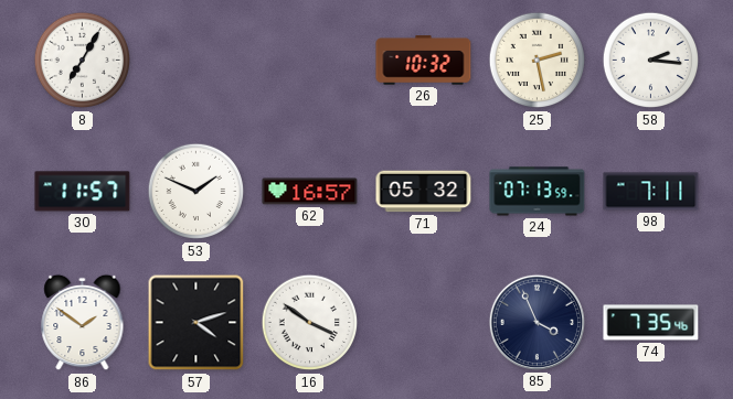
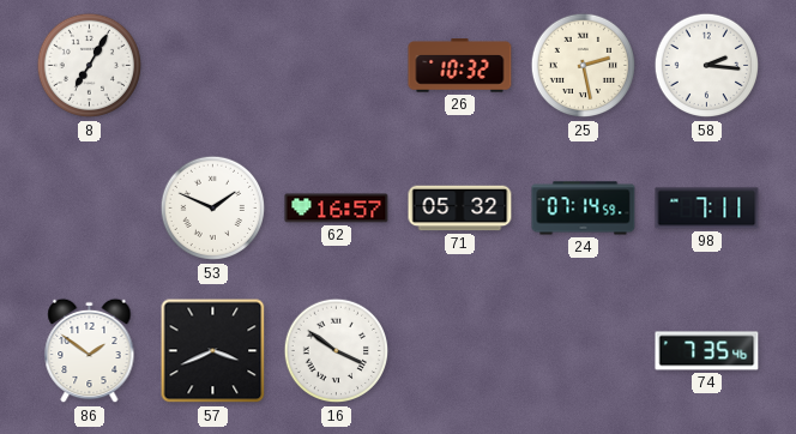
30: 11:57 -> none
24: 07:13 -> 07:14
57: 4:12 -> 3:41
85: 3:56 -> none
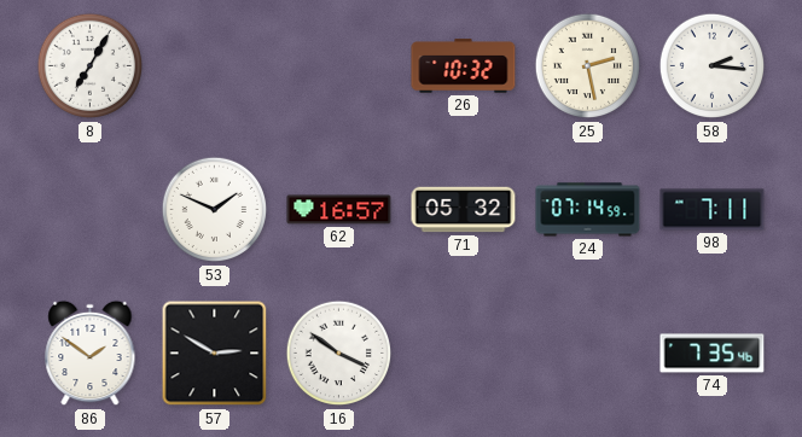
57: 3:41 -> 2:50
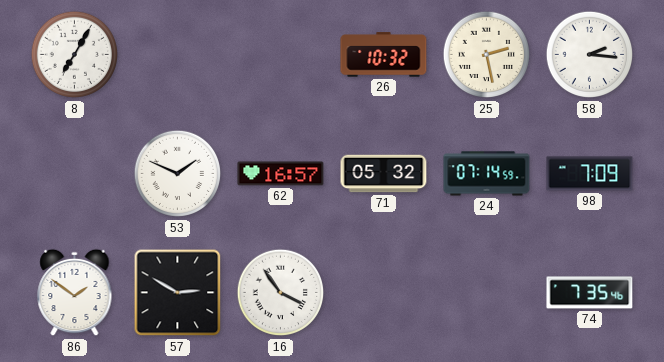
98: 7:11 -> 7:09
16: 3:51 -> 3:54
